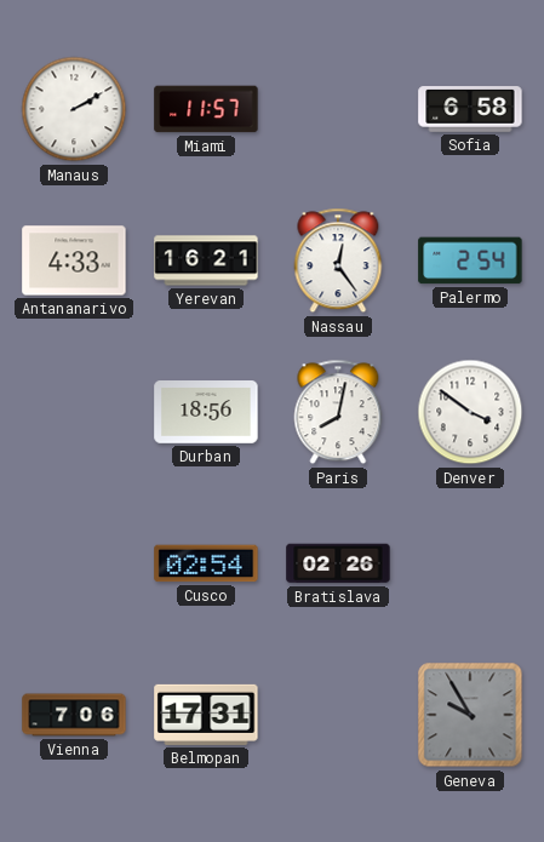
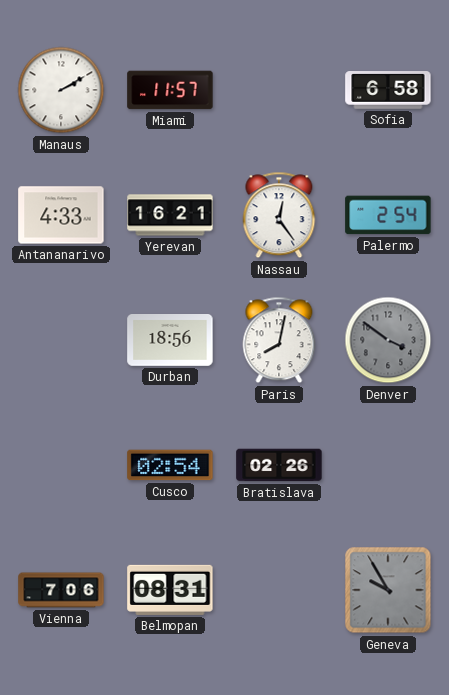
Denver dial: white -> grey
Belmopan: 17:31 -> 08:31
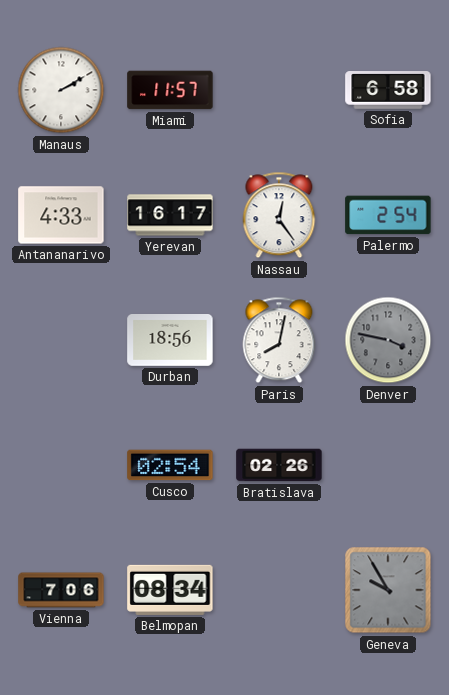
Yerevan: 16:21 -> 16:17
Denver: 3:51 -> 3:47
Belmopan: 08:31 -> 08:34
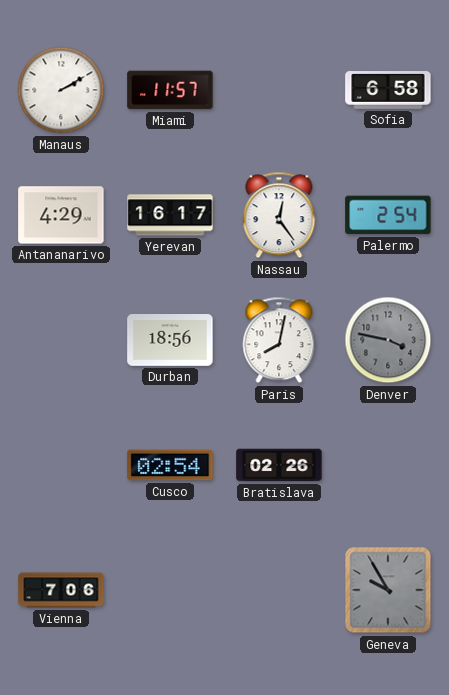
Antananarivo: 4:33 -> 4:29
Belmopan: 08:34 -> none
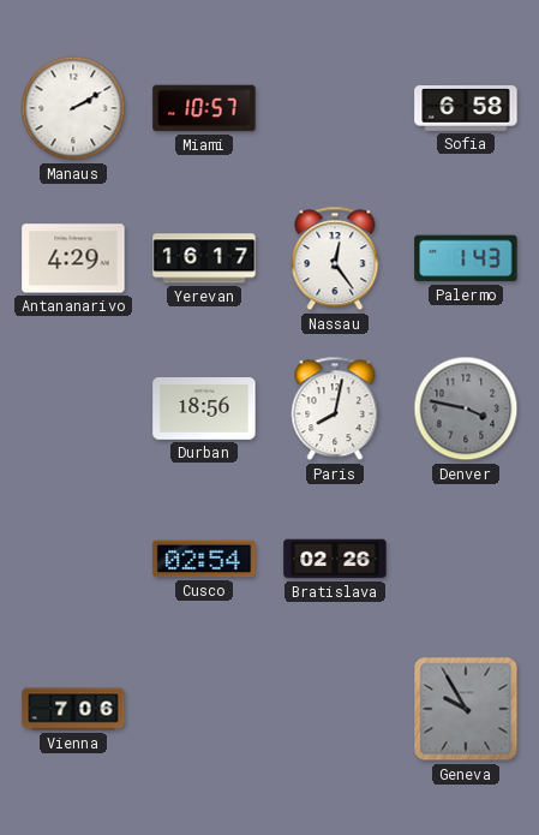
Miami: 11:57 -> 10:57
Palermo: 2:54 -> 1:43
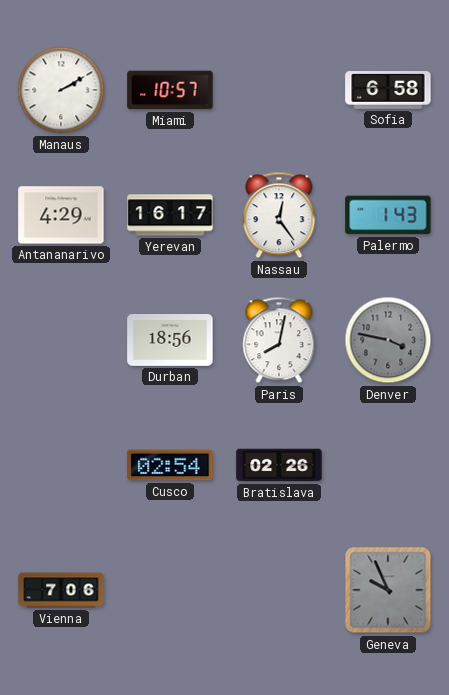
Geneva: 9:55 -> 9:56
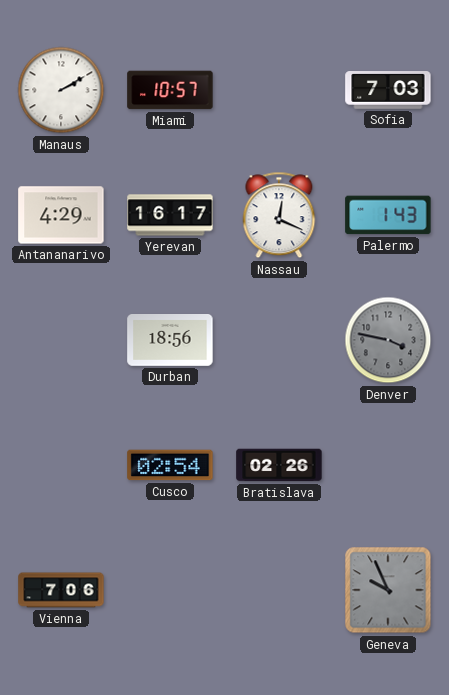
Sofia: 6:58 -> 7:03
Nassau: 12:24 -> 12:19
Paris: 8:02 -> none
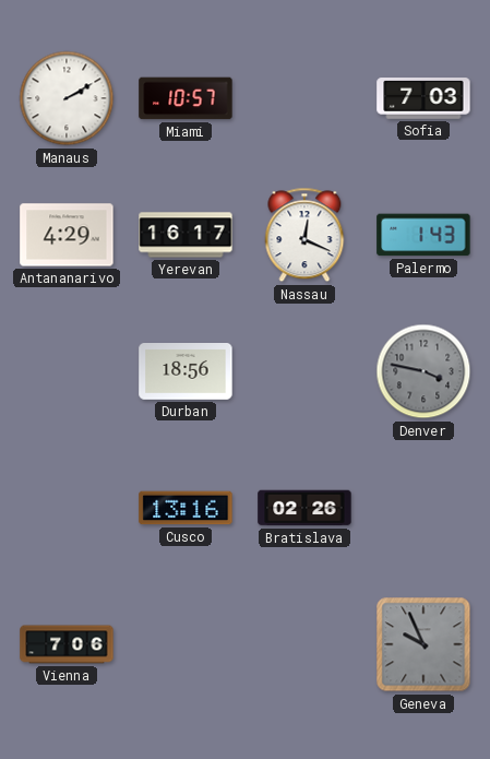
Cusco: 02:54 -> 13:16
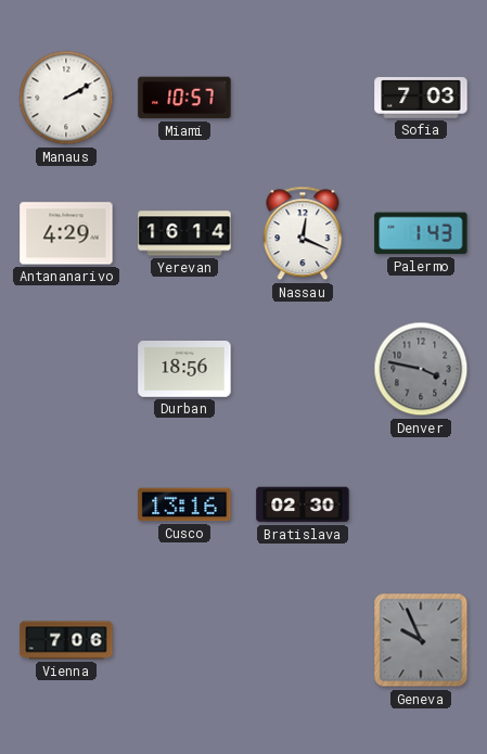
Yerevan: 16:17 -> 16:14
Bratislava: 02:26 -> 02:30
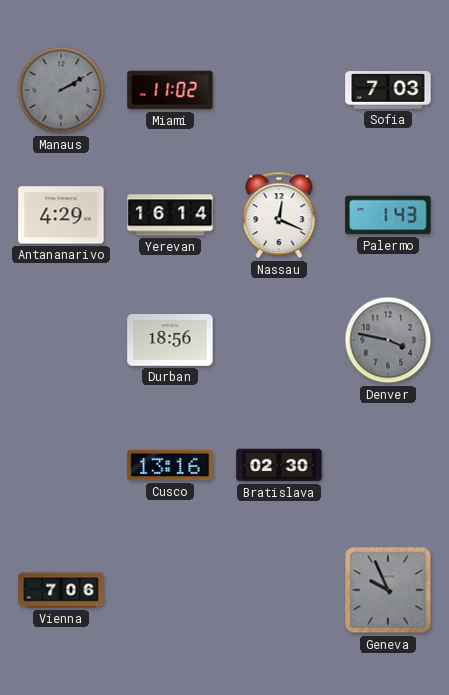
Manaus dial: white -> grey
Miami: 10:57 -> 11:02
